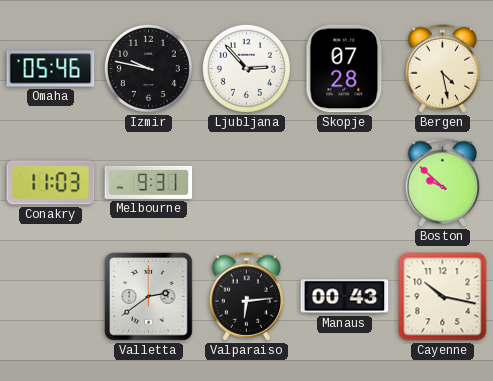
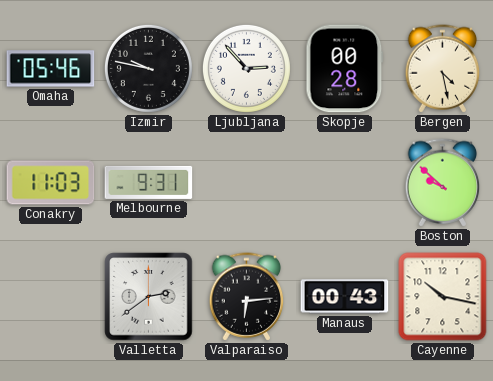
Skopje: 07:28 -> 00:28
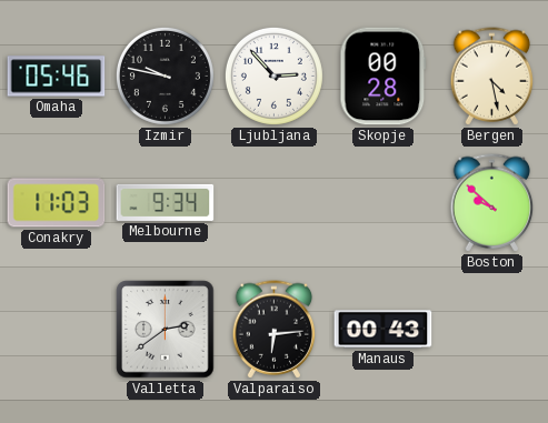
Melbourne: 9:31 -> 9:34
Cayenne: 10:17 -> none
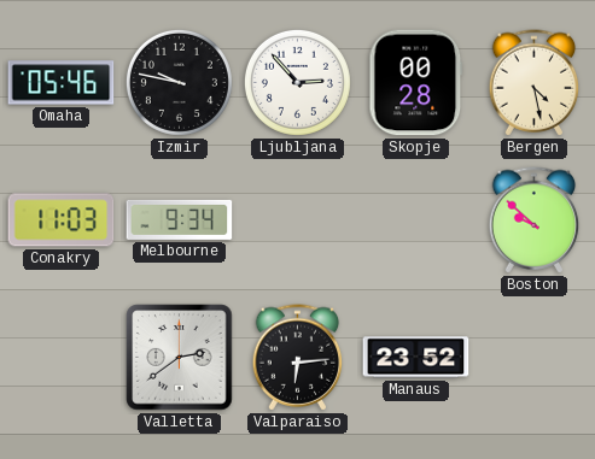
Manaus: 00:43 -> 23:52
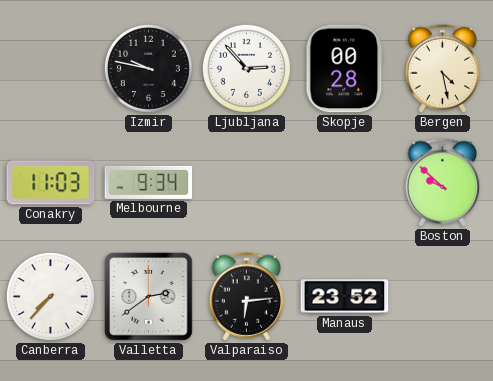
Omaha: 05:46 -> none
Canberra: none -> 7:37
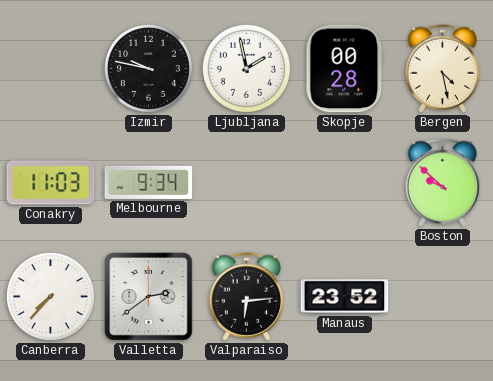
Ljubljana: 2:53 -> 1:58
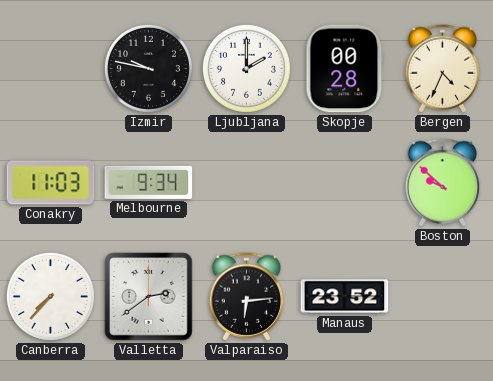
Ljubljana: 1:58 -> 2:00
Bergen: 4:28 -> 4:34
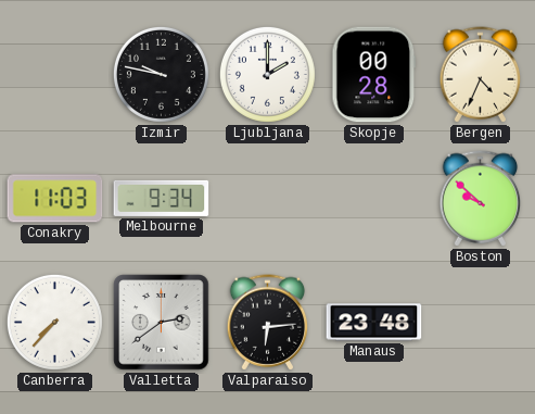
Manaus: 23:52 -> 23:48
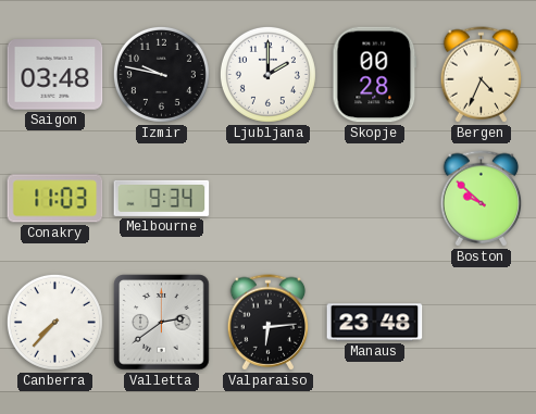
Saigon: none -> 03:48
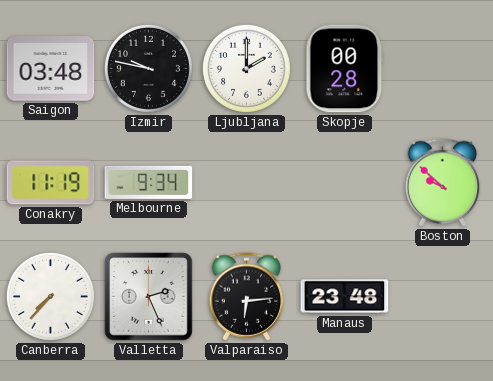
Bergen: 4:34 -> none
Conakry: 11:03 -> 11:19
Valletta: 2:39 -> 2:26
